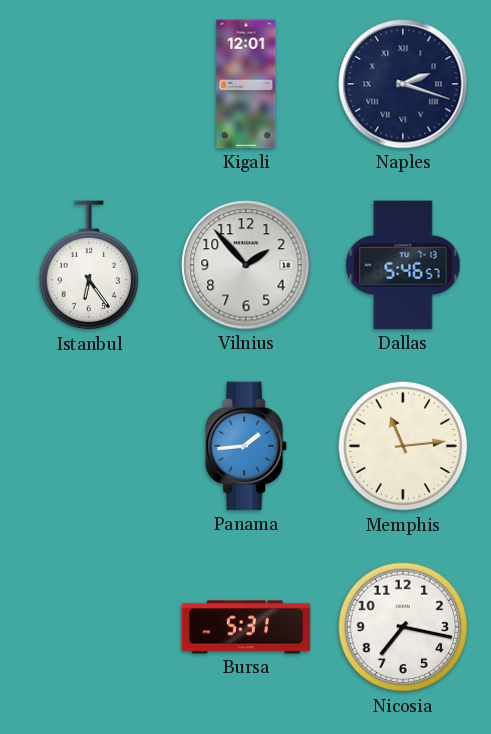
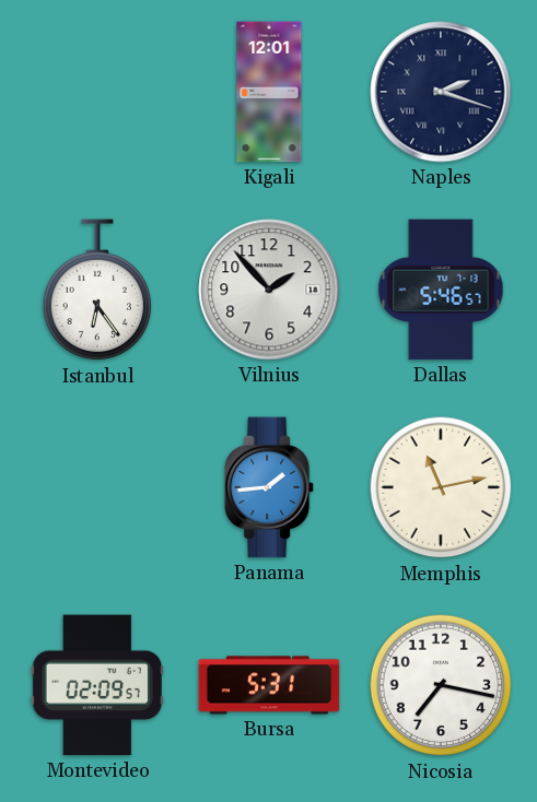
Memphis: 11:14 -> 11:13
Montevideo: none -> 02:09
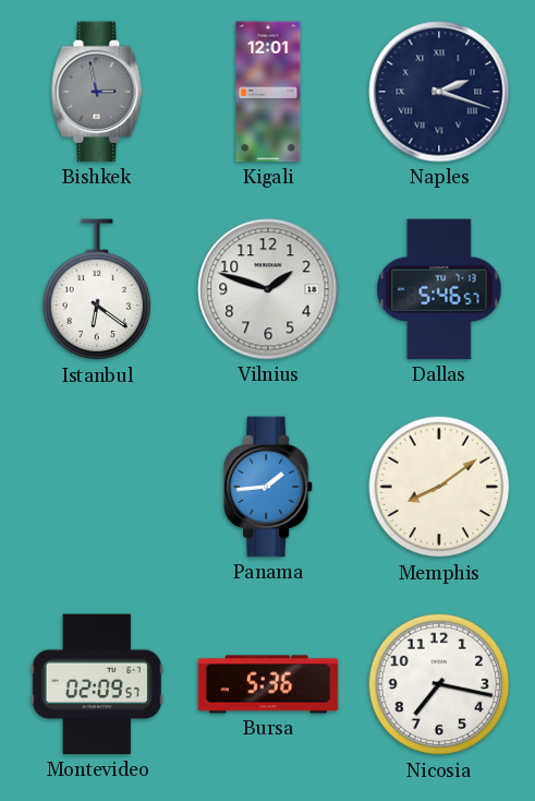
Bishkek: none -> 2:58
Istanbul: 6:24 -> 6:21
Vilnius: 1:53 -> 1:48
Memphis: 11:13 -> 8:09
Bursa: 5:31 -> 5:36
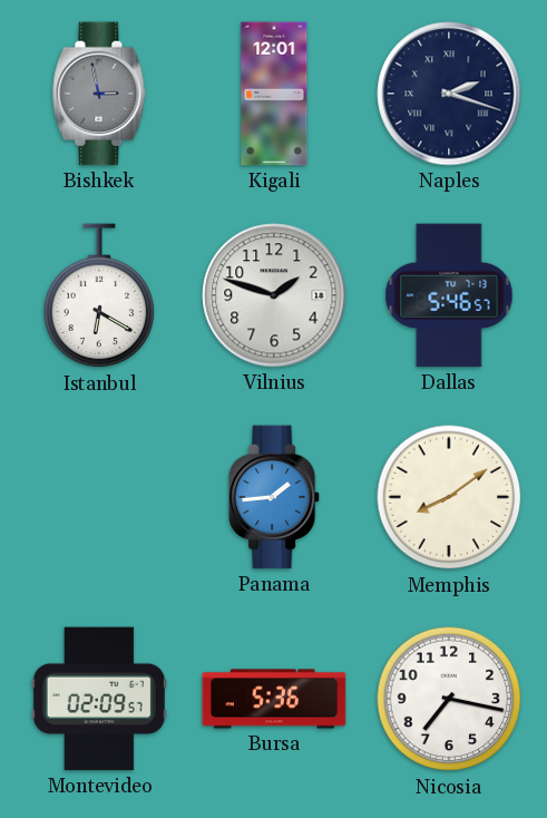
Istanbul: 6:21 -> 6:20
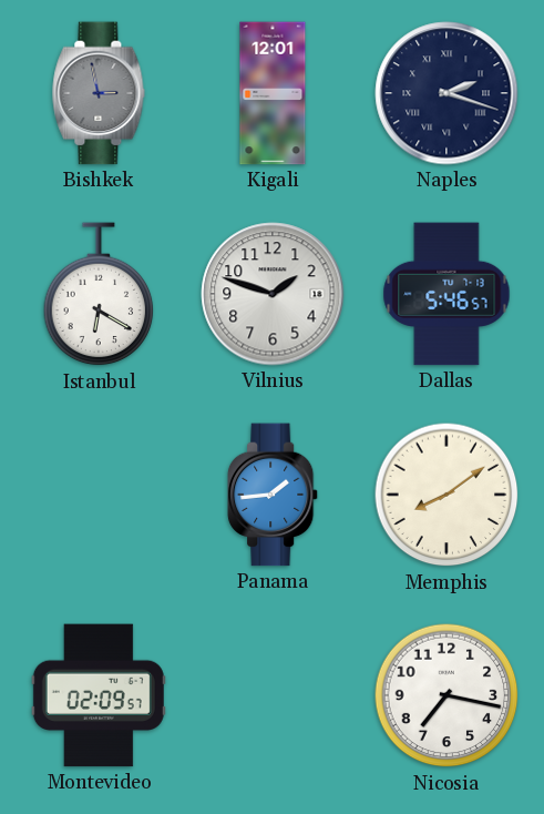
Bursa: 5:36 -> none
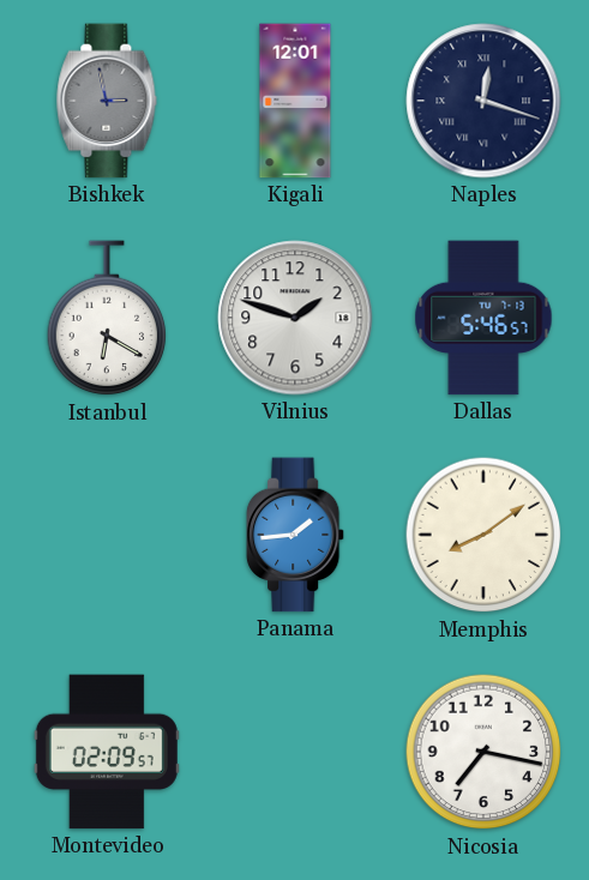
Naples: 2:18 -> 12:18
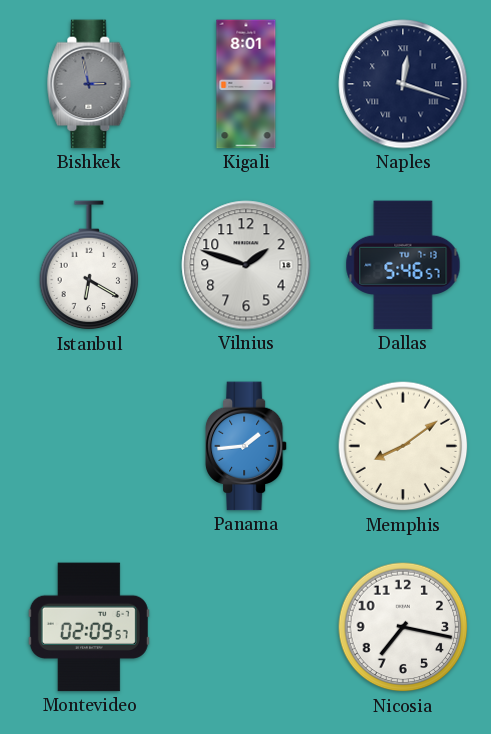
Kigali: 12:01 -> 8:01
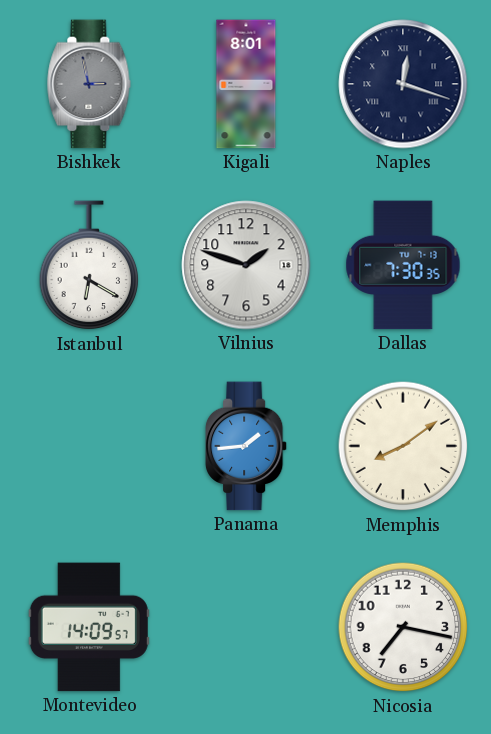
Dallas: 5:46 -> 7:30
Montevideo: 02:09 -> 14:09
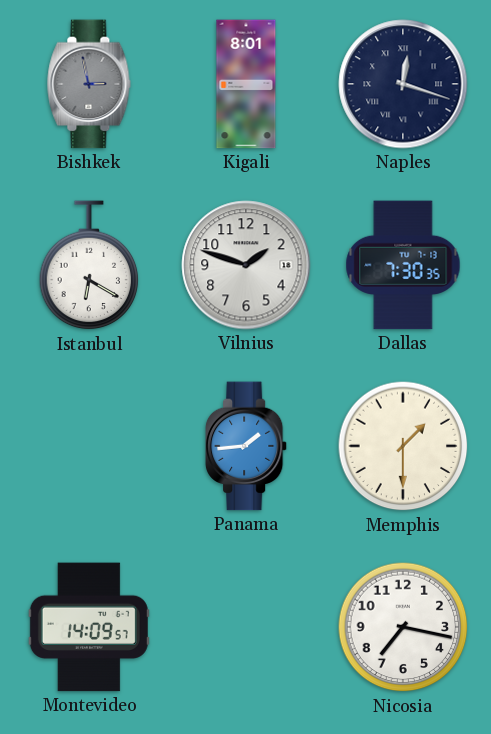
Memphis: 8:09 -> 1:30
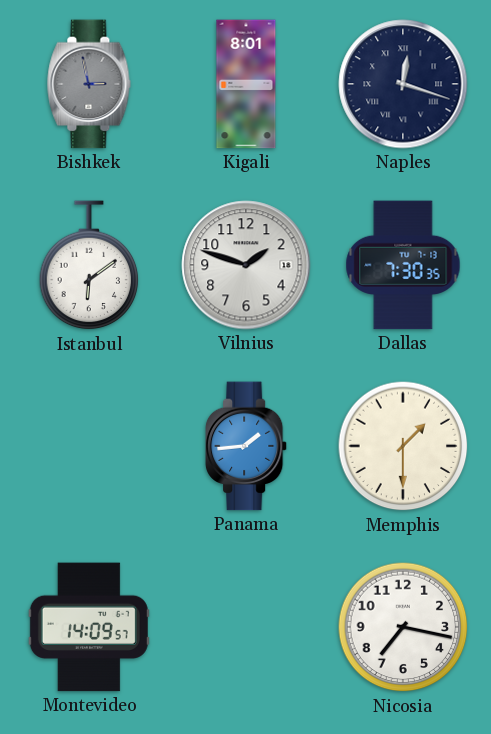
Istanbul: 6:20 -> 6:09
